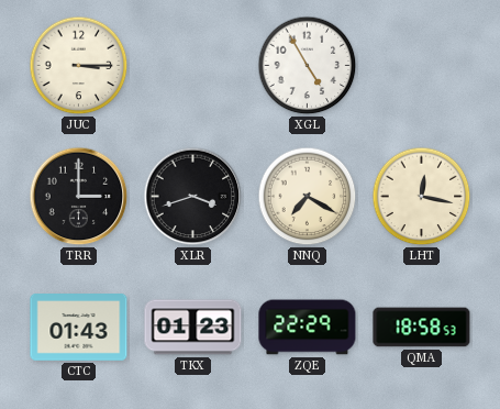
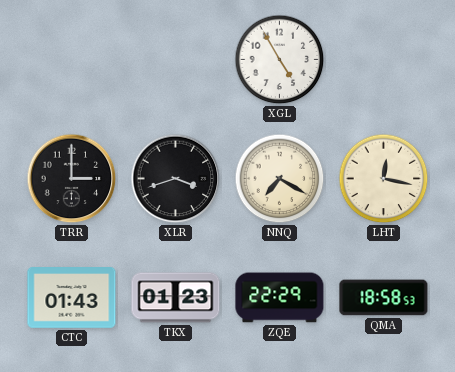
JUC: 3:15 -> none
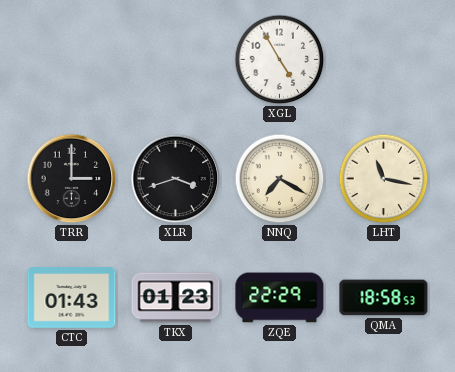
LHT: 12:17 -> 11:17
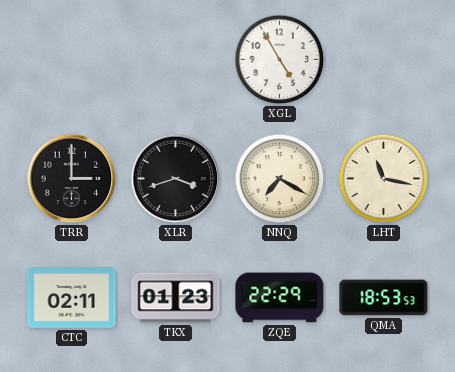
CTC: 01:43 -> 02:11
QMA: 18:58 -> 18:53
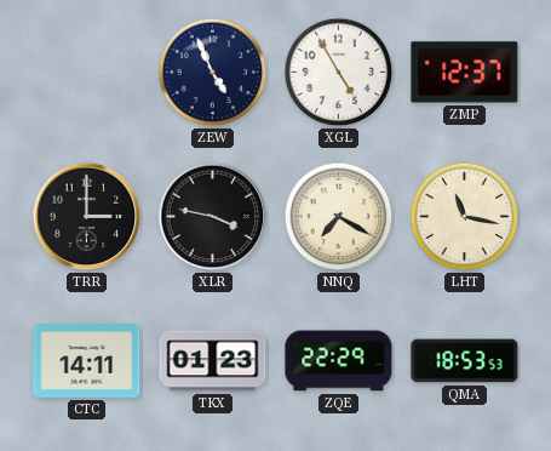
ZEW: none -> 4:56
ZMP: none -> 12:37
XLR: 3:42 -> 3:47
CTC: 02:11 -> 14:11
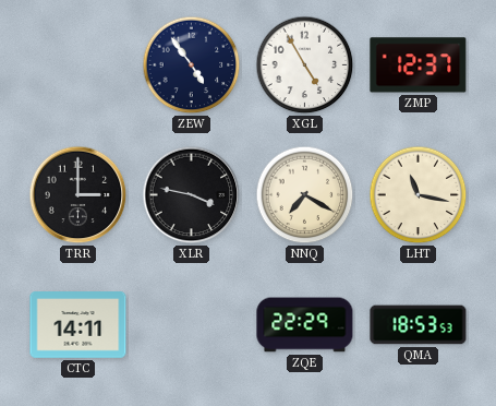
ZEW: 4:56 -> 4:54
TKX: 01:23 -> none
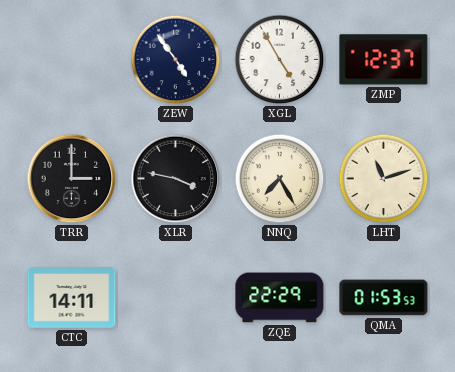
NNQ: 7:20 -> 7:25
LHT: 11:17 -> 11:12
QMA: 18:53 -> 01:53
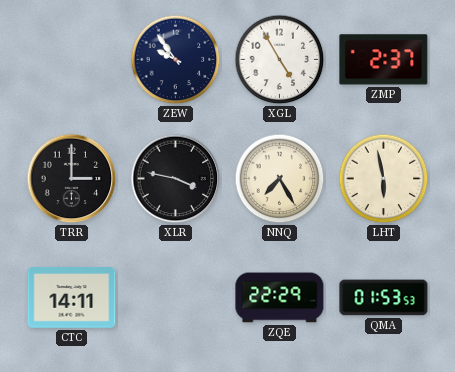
ZEW: 4:54 -> 9:54
ZMP: 12:37 -> 2:37
LHT: 11:12 -> 5:58
